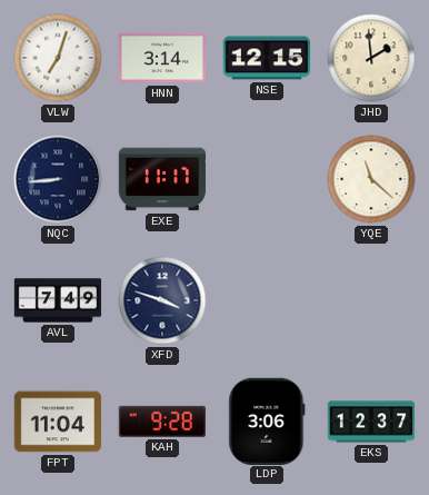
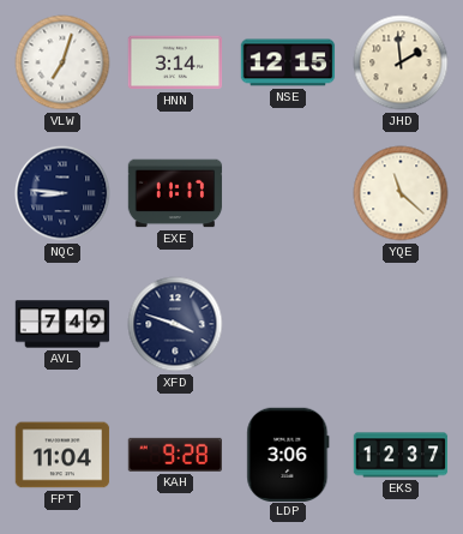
NQC: 8:44 -> 8:46
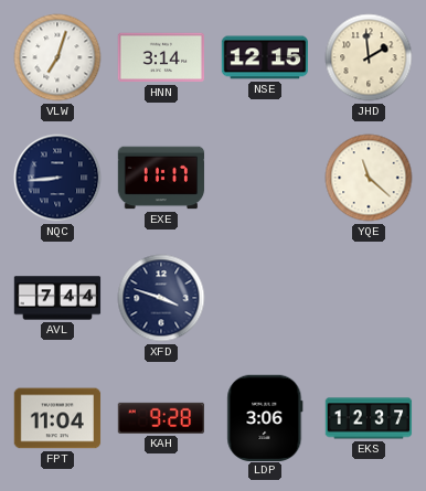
NQC: 8:46 -> 8:44
AVL: 7:49 -> 7:44
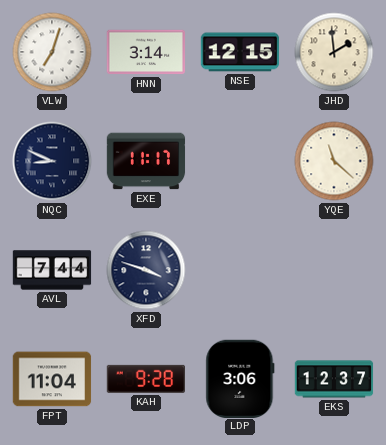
NQC: 8:44 -> 8:49
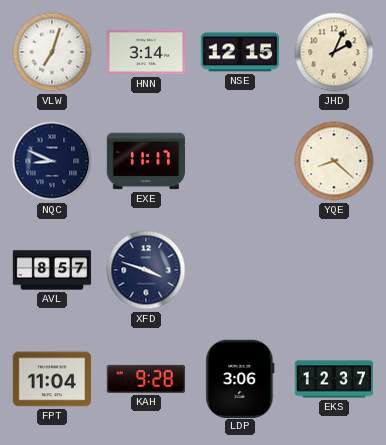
JHD: 1:59 -> 2:04
YQE: 11:22 -> 8:22
AVL: 7:44 -> 8:57
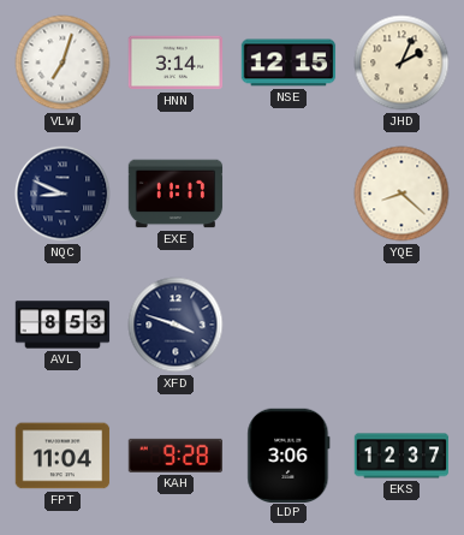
AVL: 8:57 -> 8:53
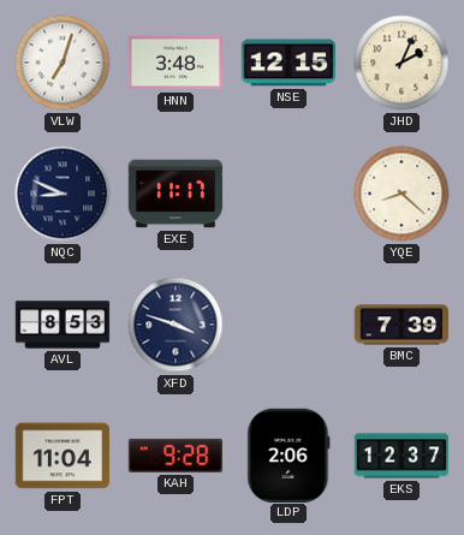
HNN: 3:14 -> 3:48
BMC: none -> 7:39
LDP: 3:06 -> 2:06
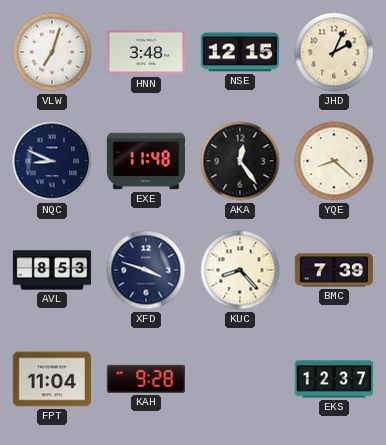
EXE: 11:17 -> 11:48
AKA: none -> 12:24
KUC: none -> 8:23
LDP: 2:06 -> none
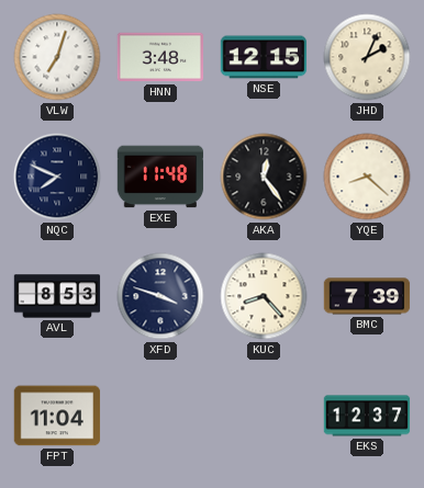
NQC: 8:49 -> 7:49
KAH: 9:28 -> none
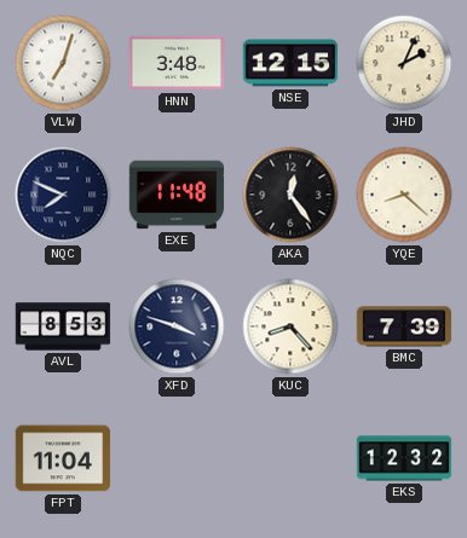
EKS: 12:37 -> 12:32
